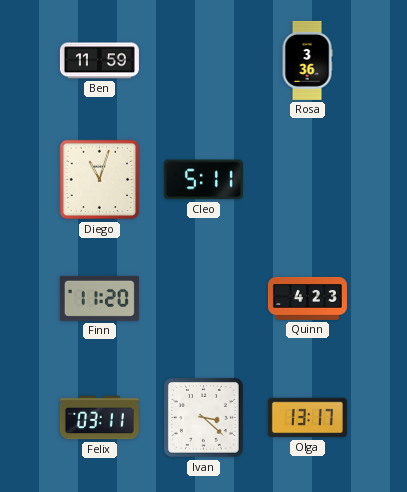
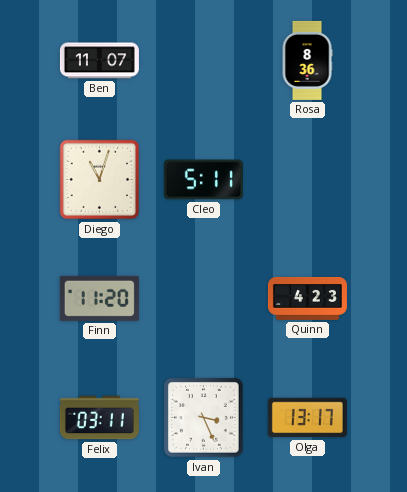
Ben: 11:59 -> 11:07
Rosa: 3:36 -> 8:36
Ivan: 3:22 -> 3:26
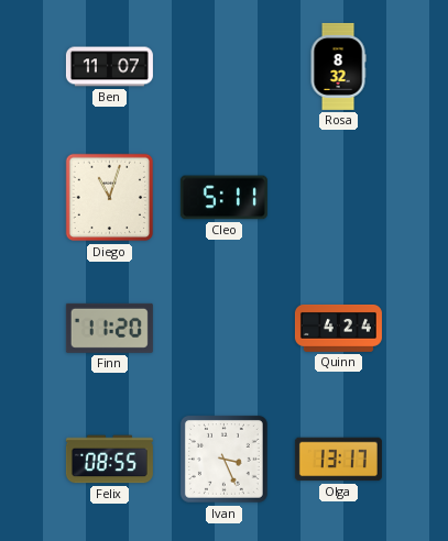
Rosa: 8:36 -> 8:32
Quinn: 4:23 -> 4:24
Felix: 03:11 -> 08:55
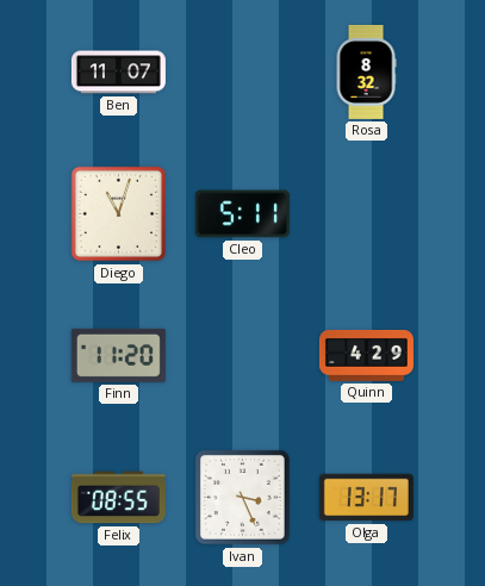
Quinn: 4:24 -> 4:29
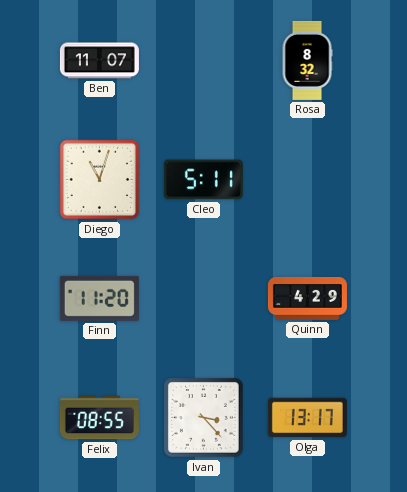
Ivan: 3:26 -> 3:23
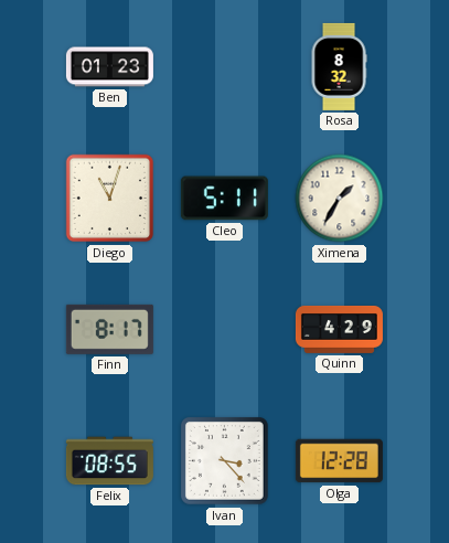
Ben: 11:07 -> 01:23
Ximena: none -> 1:35
Finn: 11:20 -> 8:17
Olga: 13:17 -> 12:28
